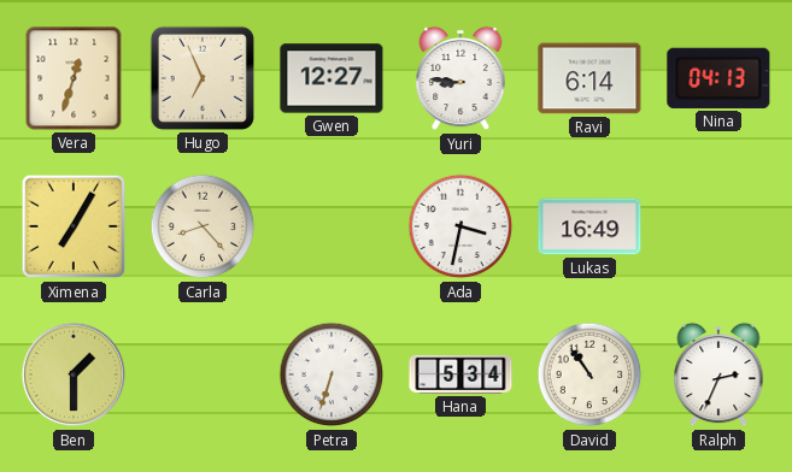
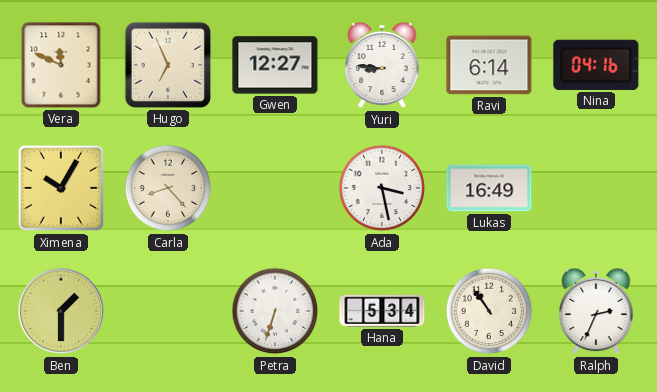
Vera: 12:33 -> 11:49
Nina: 04:13 -> 04:16
Ximena: 7:05 -> 10:05
Ada: 3:32 -> 3:28
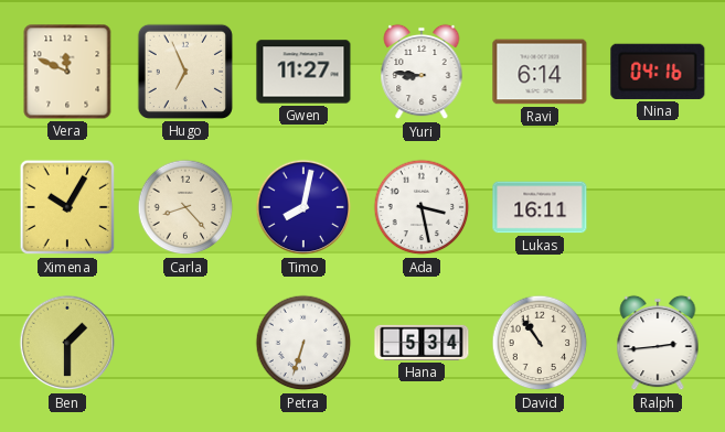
Gwen: 12:27 -> 11:27
Timo: none -> 8:02
Lukas: 16:49 -> 16:11
Ralph: 2:34 -> 2:44
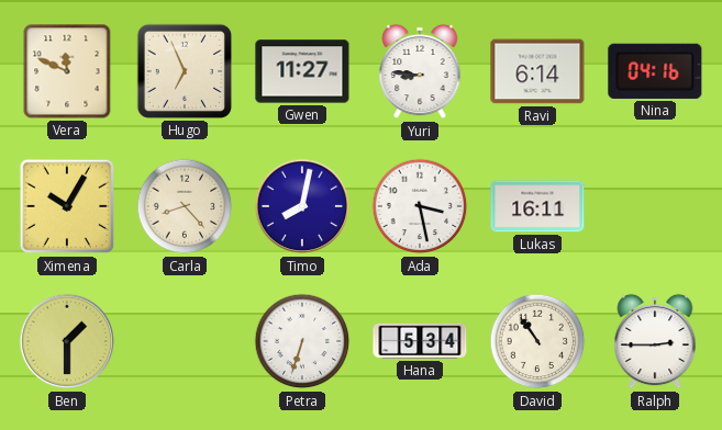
Ralph: 2:44 -> 2:45
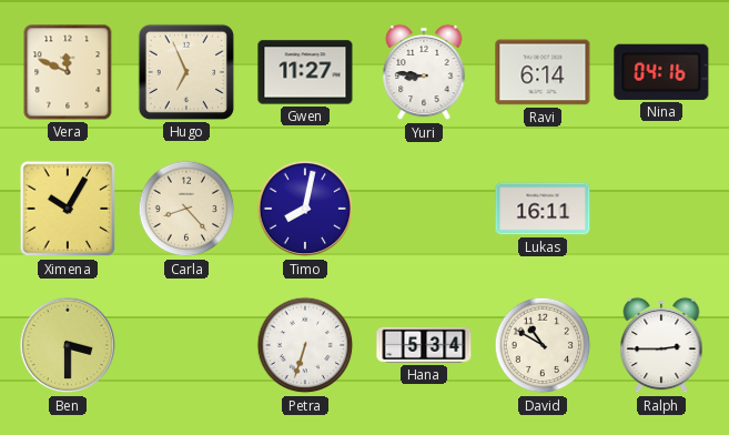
Ada: 3:28 -> none
Ben: 1:30 -> 3:30
David: 10:54 -> 10:50
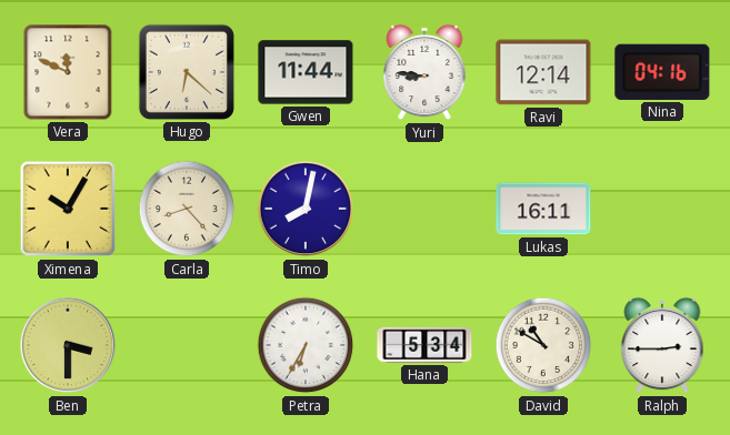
Hugo: 6:56 -> 6:22
Gwen: 11:27 -> 11:44
Ravi: 6:14 -> 12:14
Petra: 6:33 -> 6:35
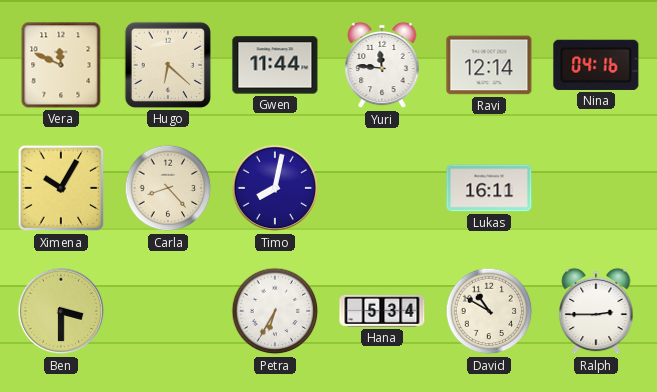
Yuri: 8:46 -> 11:46
